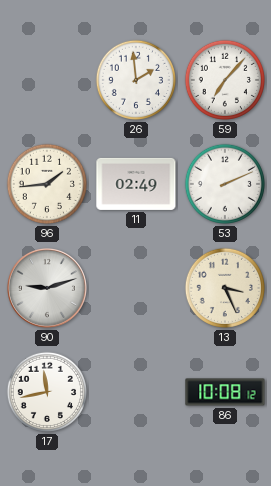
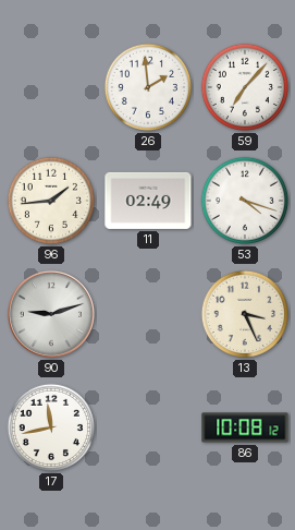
53: 2:11 -> 4:18
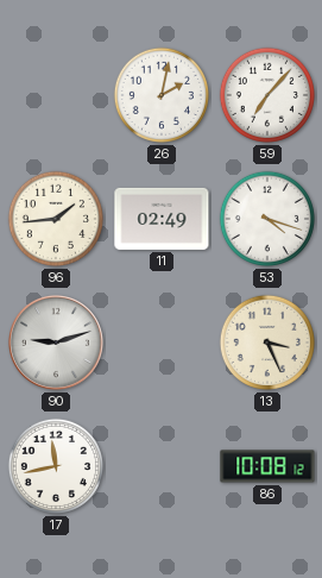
26: 1:59 -> 2:02
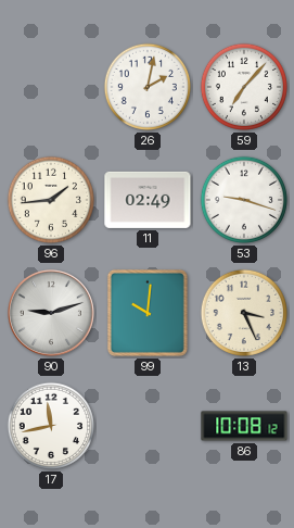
53: 4:18 -> 9:18
99: none -> 10:01
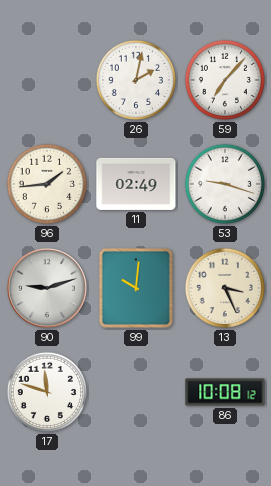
17: 11:43 -> 11:48
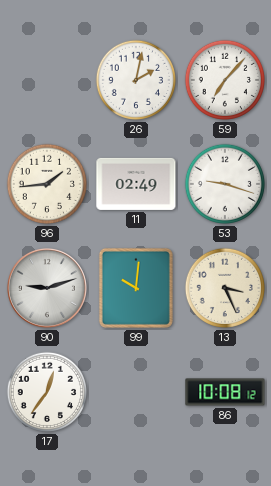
17: 11:48 -> 12:36
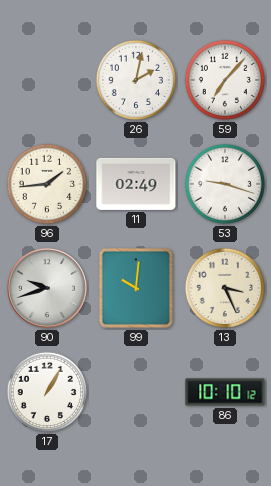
90: 9:12 -> 9:42
17: 12:36 -> 1:05
86: 10:08 -> 10:10
